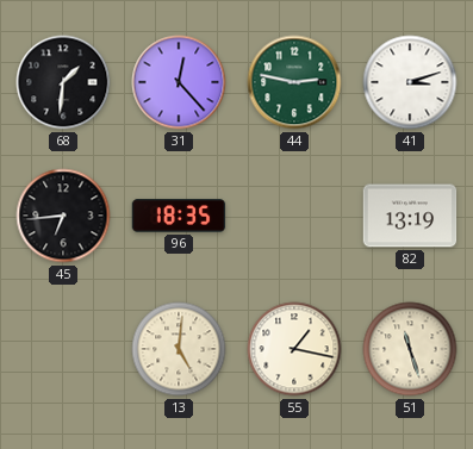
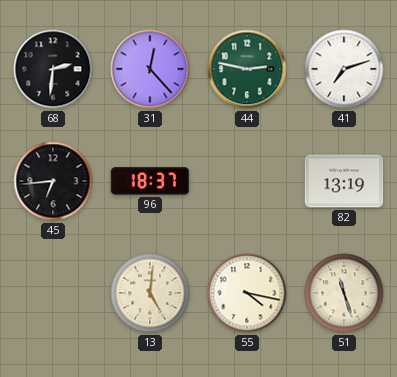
68: 1:31 -> 2:31
41: 3:12 -> 7:12
96: 18:35 -> 18:37
55: 1:17 -> 4:17
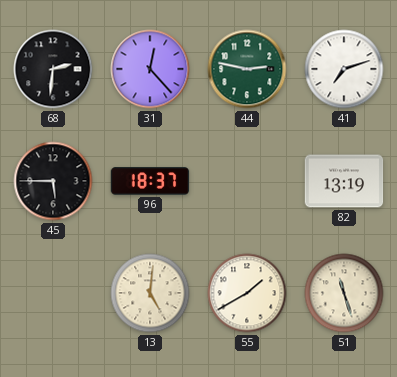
45: 6:44 -> 5:45
55: 4:17 -> 1:40
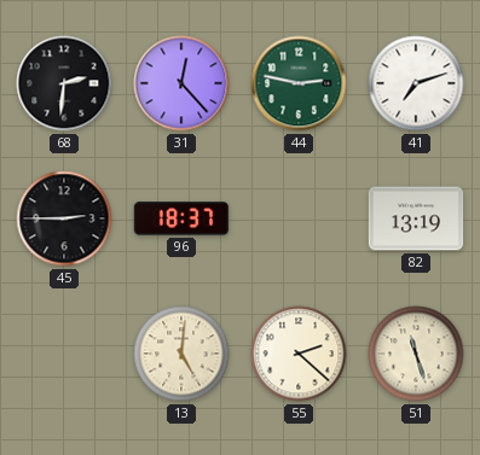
45: 5:45 -> 2:45
55: 1:40 -> 2:22
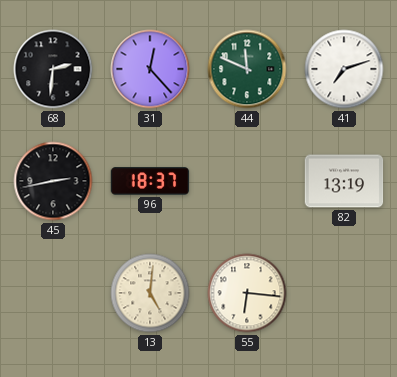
44: 2:47 -> 11:49
45: 2:45 -> 2:43
55: 2:22 -> 6:16
51: 11:27 -> none
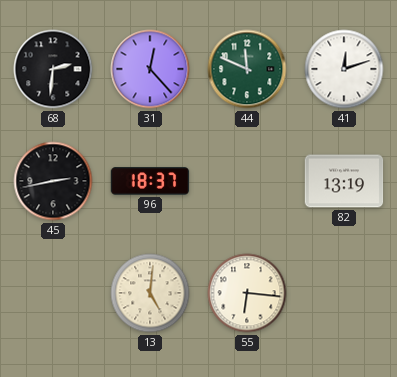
41: 7:12 -> 12:12
